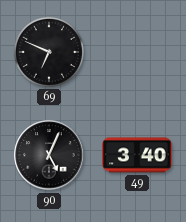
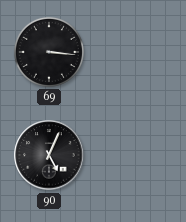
69: 6:49 -> 3:16
49: 3:40 -> none
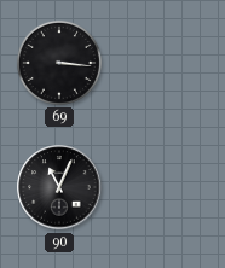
90: 5:04 -> 11:04
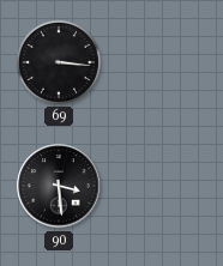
90: 11:04 -> 3:29
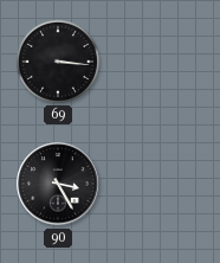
90: 3:29 -> 3:25
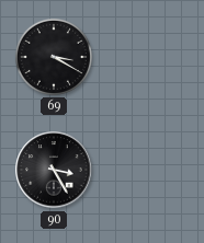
69: 3:16 -> 3:20
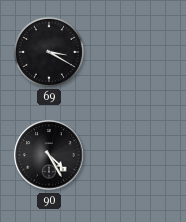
90: 3:25 -> 4:25
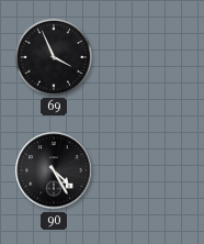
69: 3:20 -> 3:56
